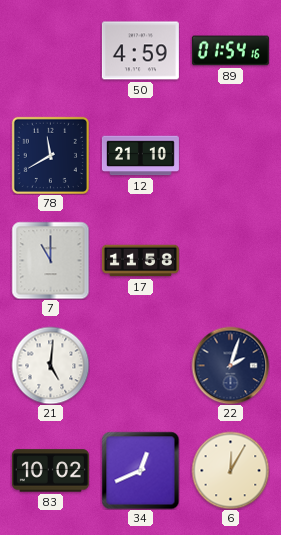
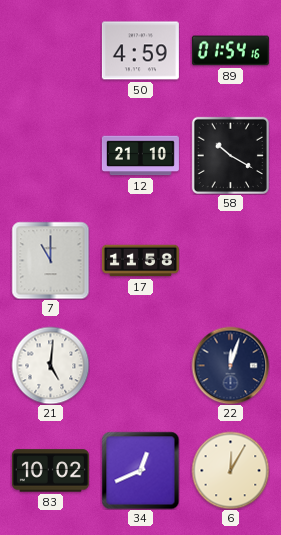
78: 11:40 -> none
58: none -> 10:20
22: 2:03 -> 12:03
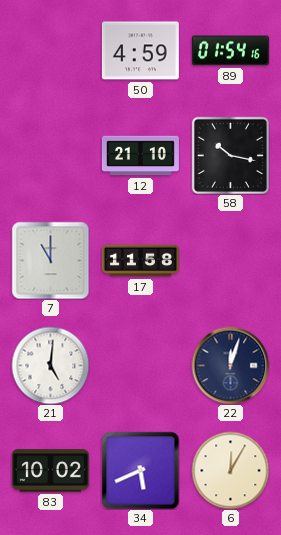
58: 10:20 -> 10:17
34: 12:41 -> 5:41
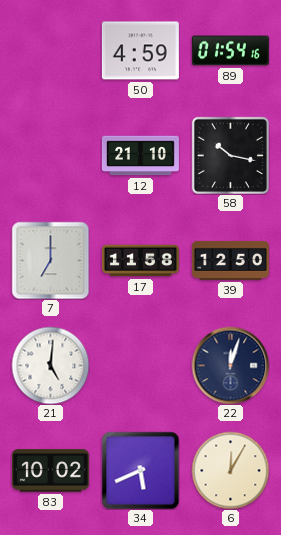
7: 11:00 -> 7:00
39: none -> 12:50
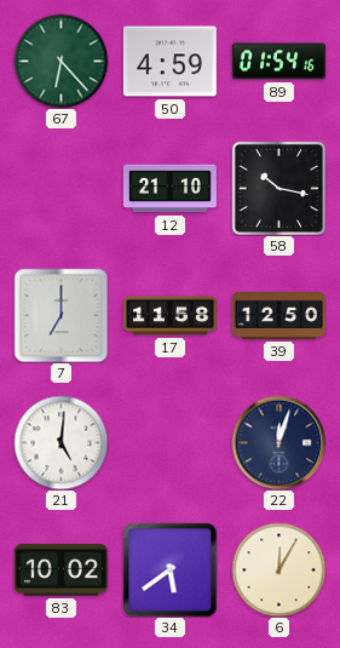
67: none -> 6:23
34: 5:41 -> 5:39
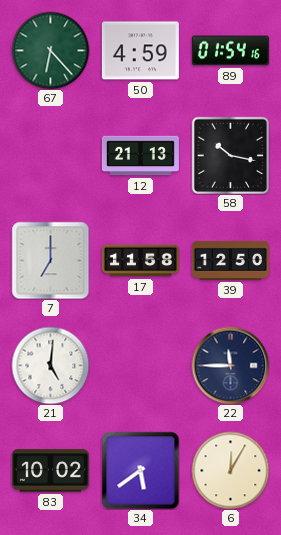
12: 21:10 -> 21:13
22: 12:03 -> 11:45
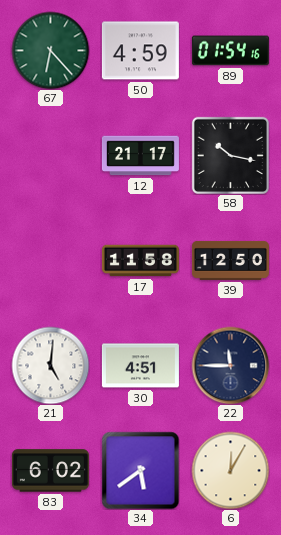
12: 21:13 -> 21:17
7: 7:00 -> none
30: none -> 4:51
83: 10:02 -> 6:02
